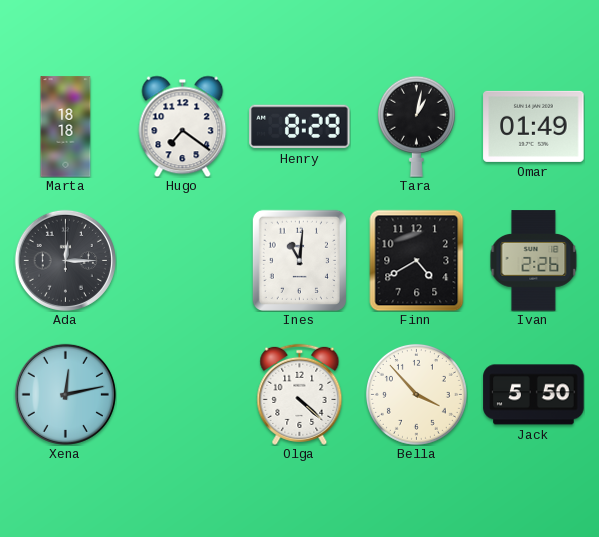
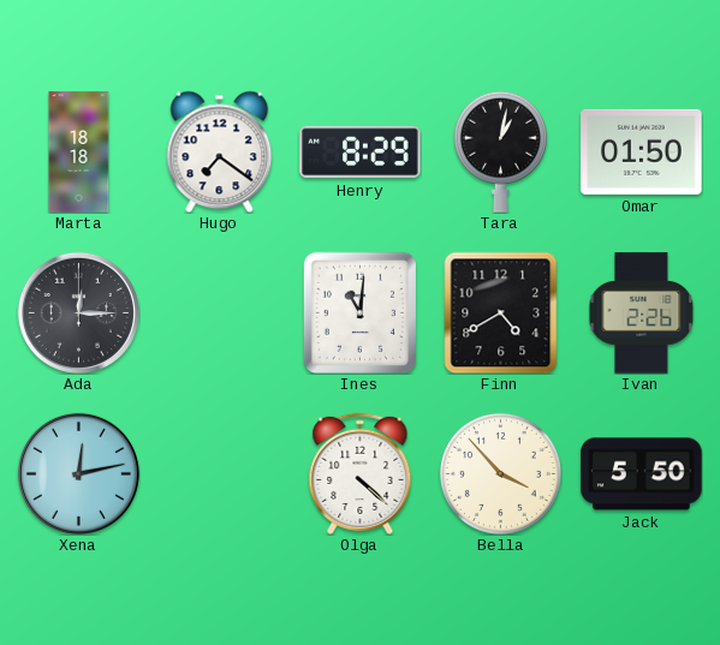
Omar: 01:49 -> 01:50
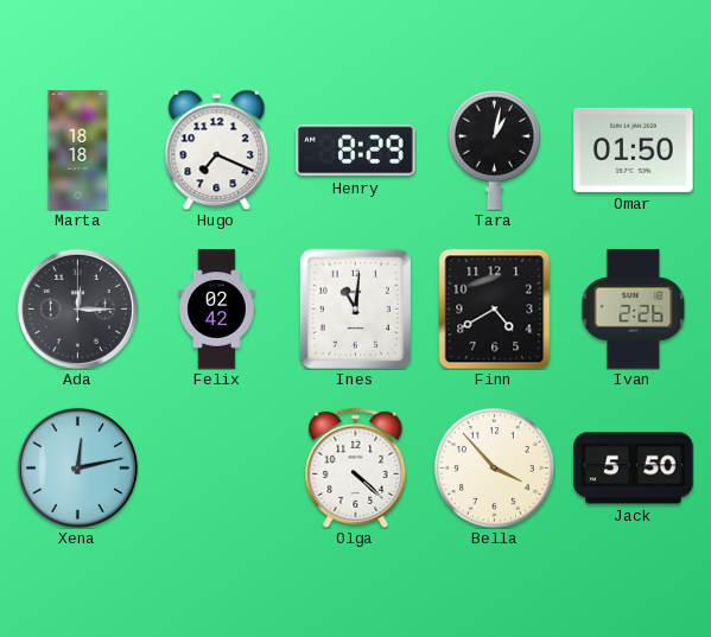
Hugo: 7:21 -> 7:19
Felix: none -> 02:42
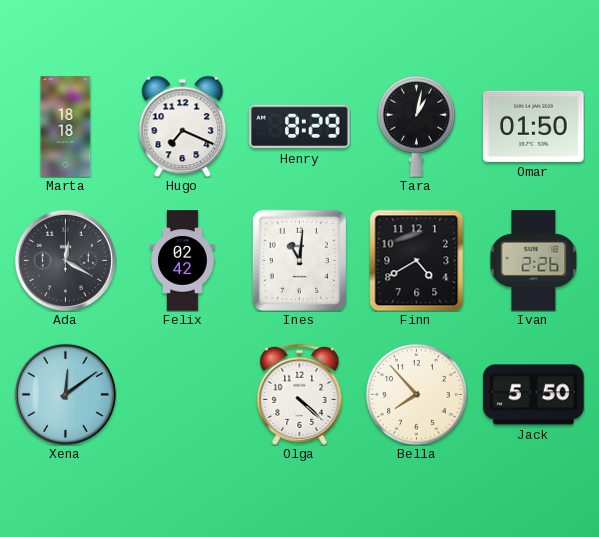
Ada: 12:15 -> 12:20
Xena: 12:13 -> 12:09
Bella: 3:53 -> 7:53
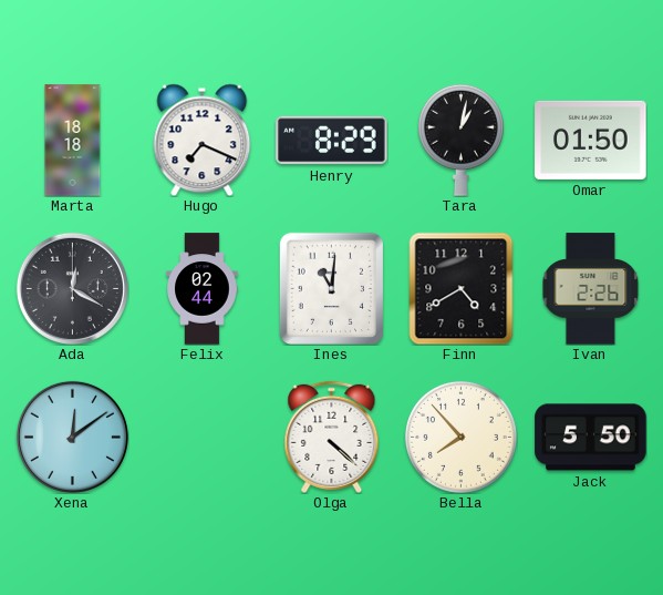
Felix: 02:42 -> 02:44
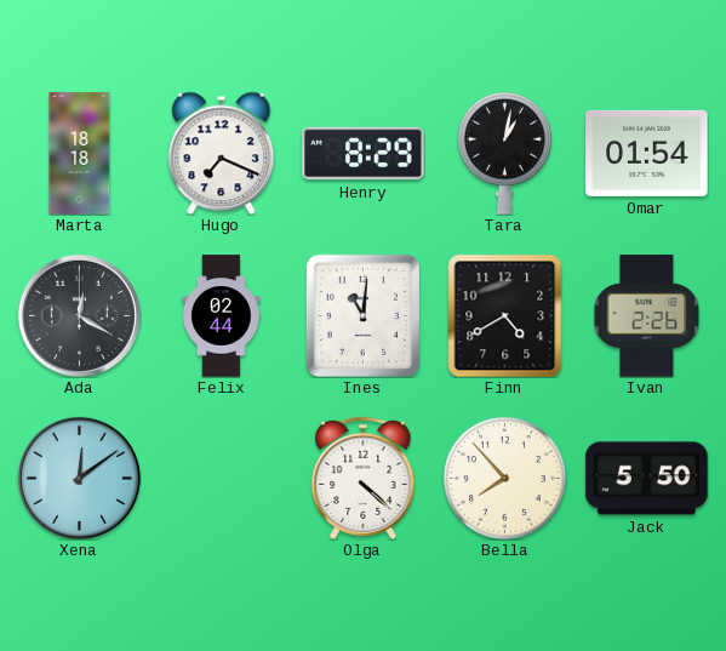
Omar: 01:50 -> 01:54
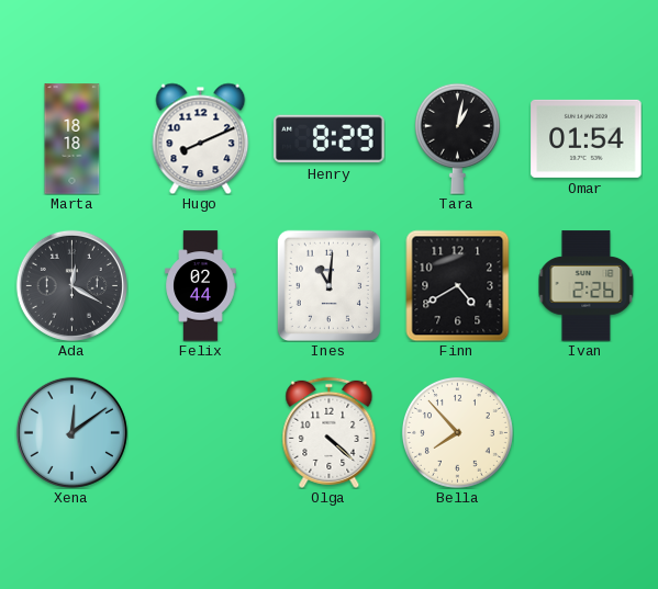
Hugo: 7:19 -> 8:11
Jack: 5:50 -> none
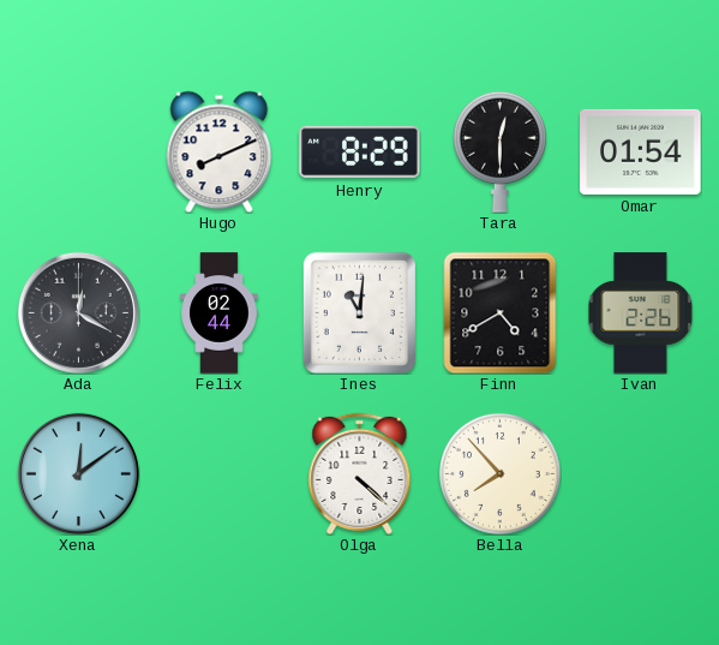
Marta: 18:18 -> none
Tara: 1:02 -> 12:30
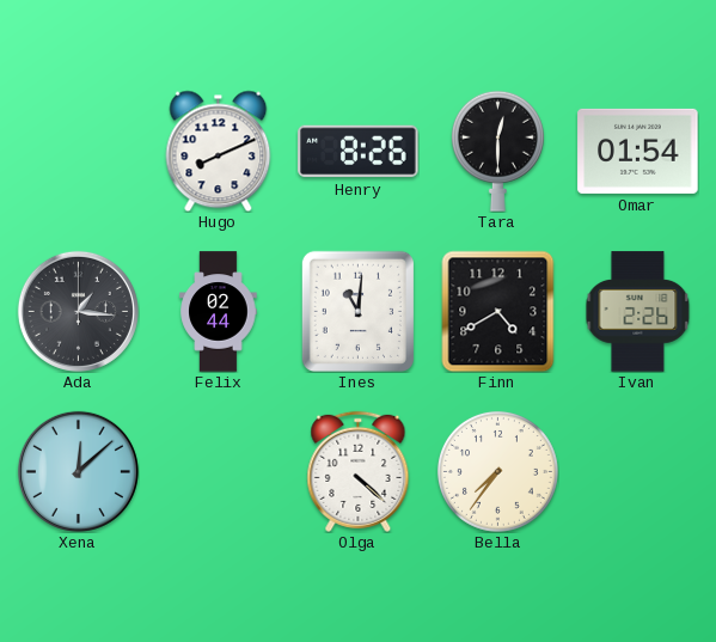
Henry: 8:29 -> 8:26
Ada: 12:20 -> 1:16
Xena: 12:09 -> 12:08
Bella: 7:53 -> 7:36
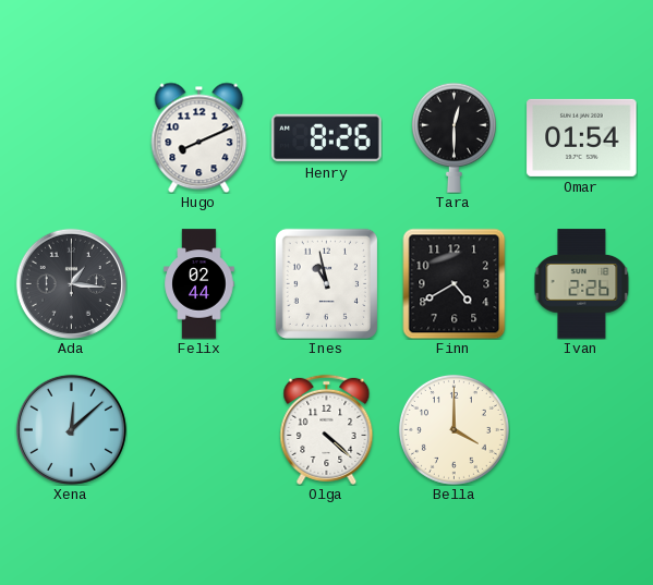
Ines: 11:01 -> 10:58
Bella: 7:36 -> 4:00
